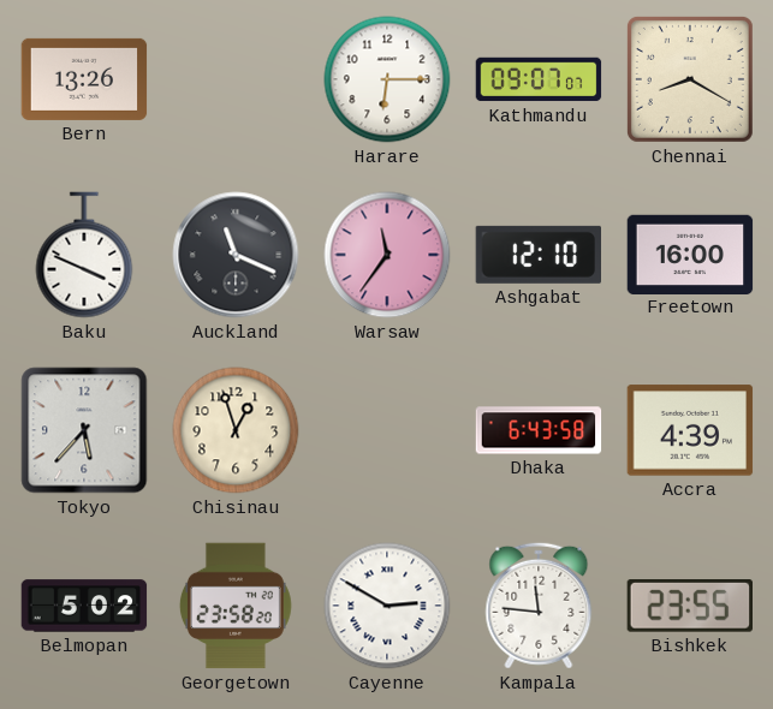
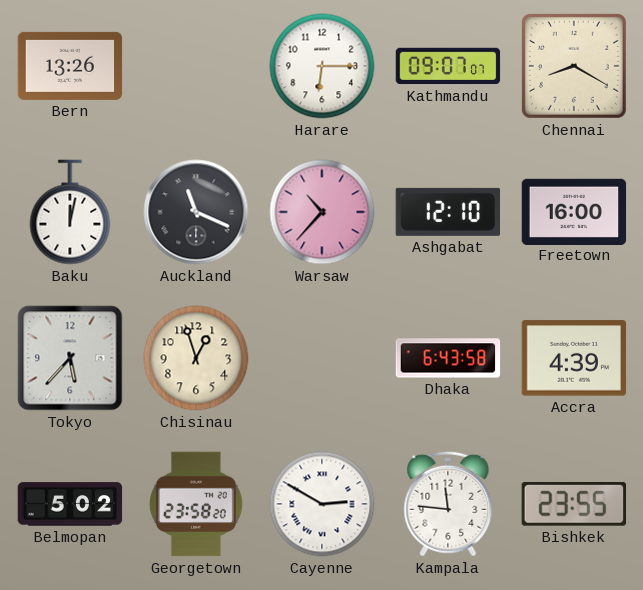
Baku: 3:49 -> 12:02
Warsaw: 11:36 -> 10:37
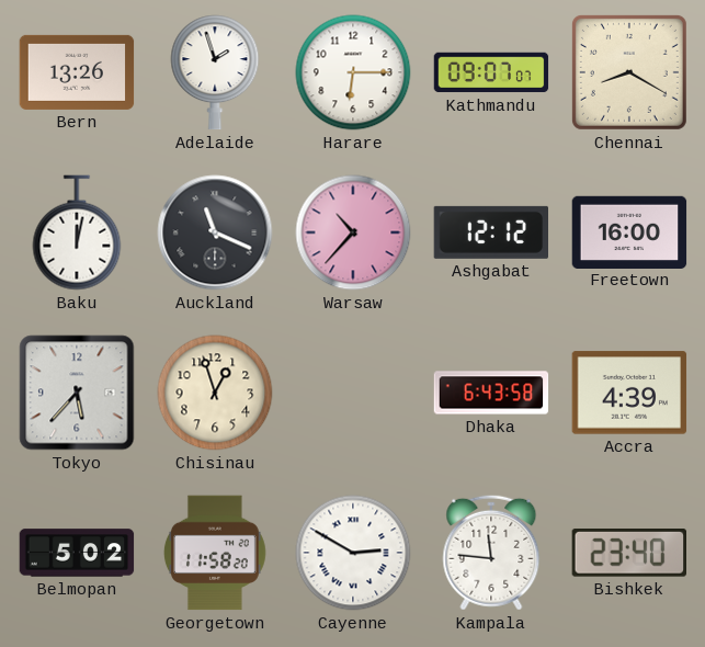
Adelaide: none -> 1:57
Ashgabat: 12:10 -> 12:12
Georgetown: 23:58 -> 11:58
Bishkek: 23:55 -> 23:40
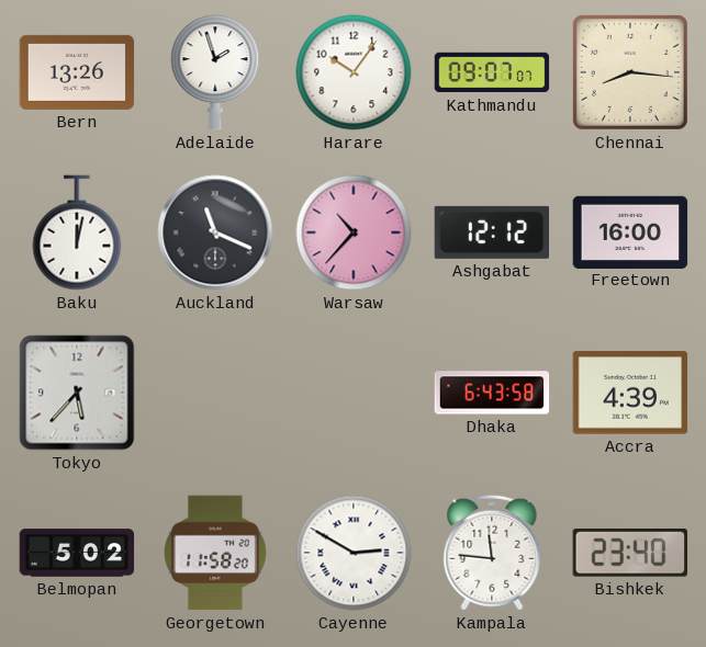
Harare: 6:15 -> 10:06
Chennai: 8:20 -> 8:16
Chisinau: 12:57 -> none
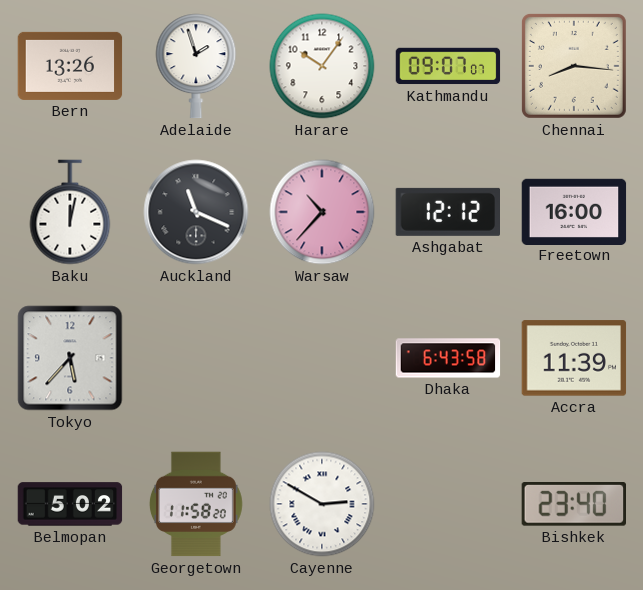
Accra: 4:39 -> 11:39
Kampala: 11:46 -> none
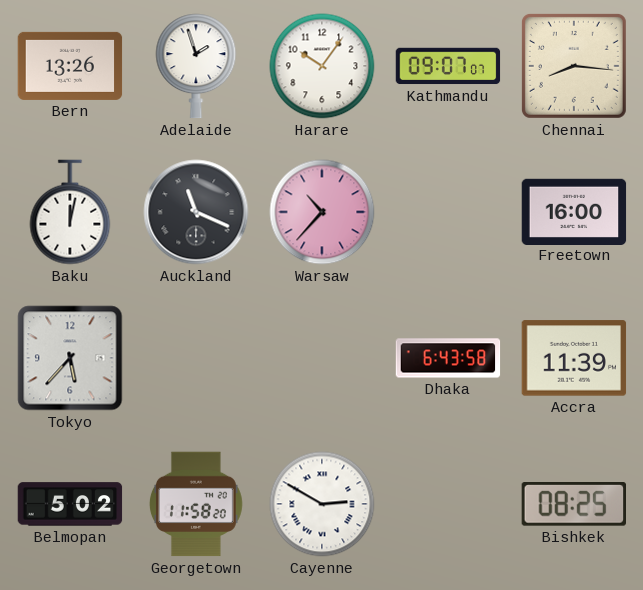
Ashgabat: 12:12 -> none
Bishkek: 23:40 -> 08:25
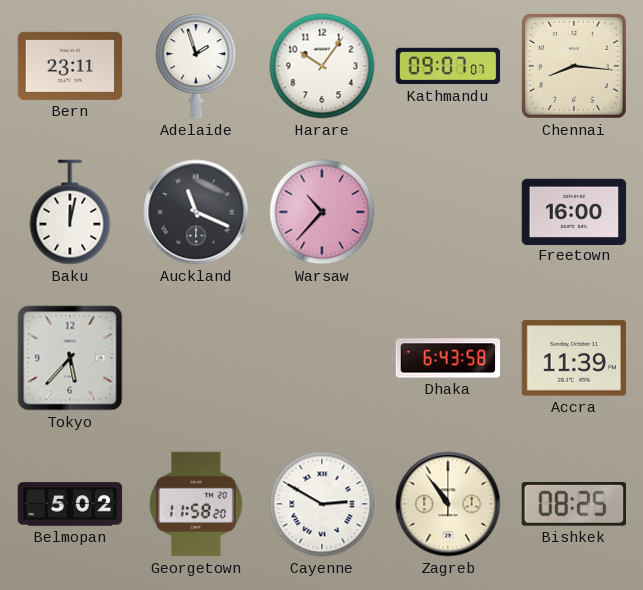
Bern: 13:26 -> 23:11
Zagreb: none -> 10:54
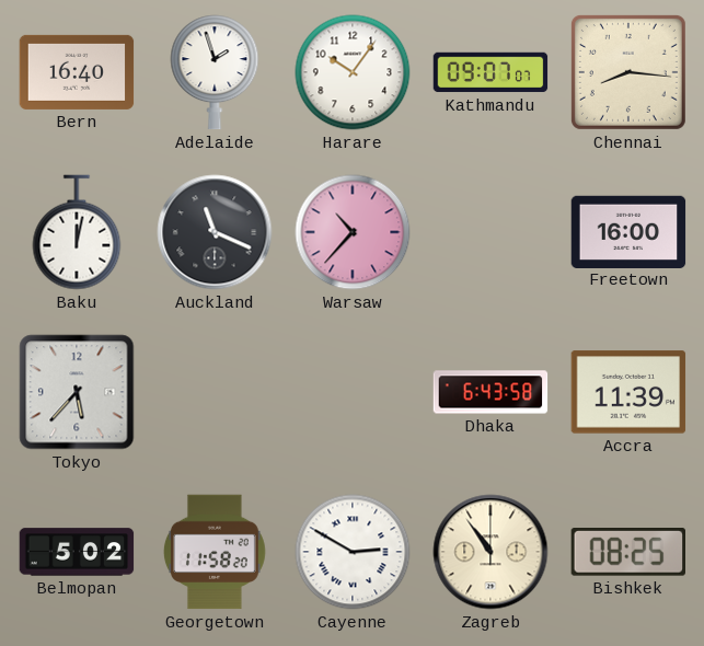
Bern: 23:11 -> 16:40
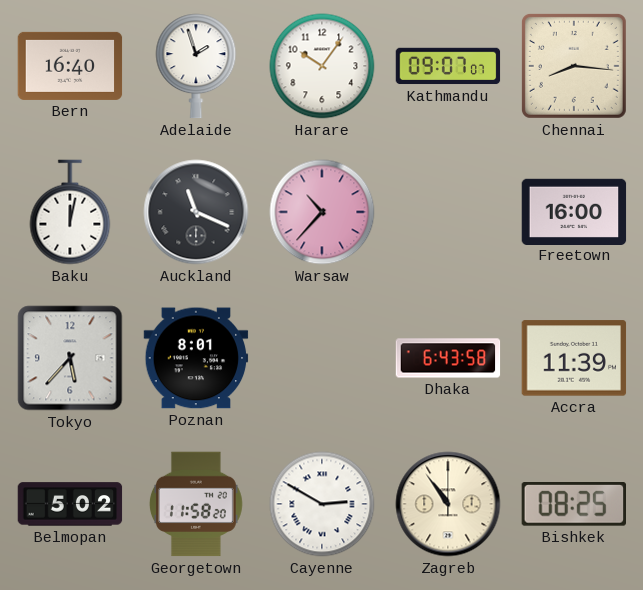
Poznan: none -> 8:01
